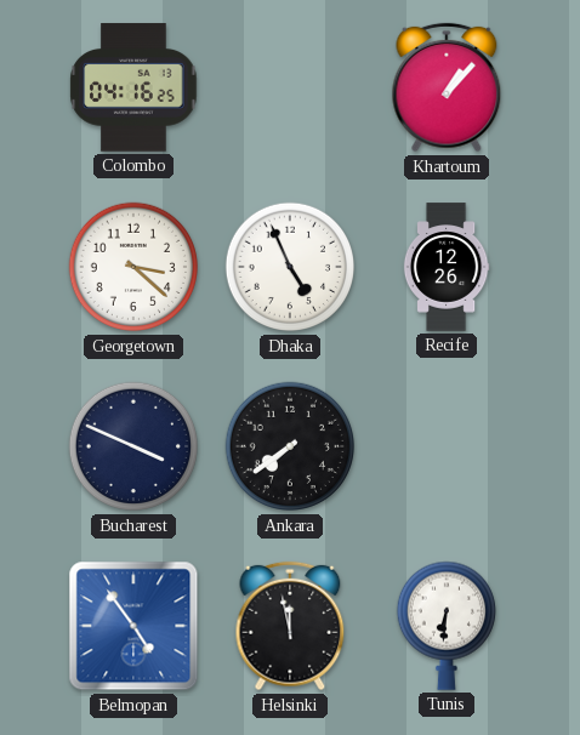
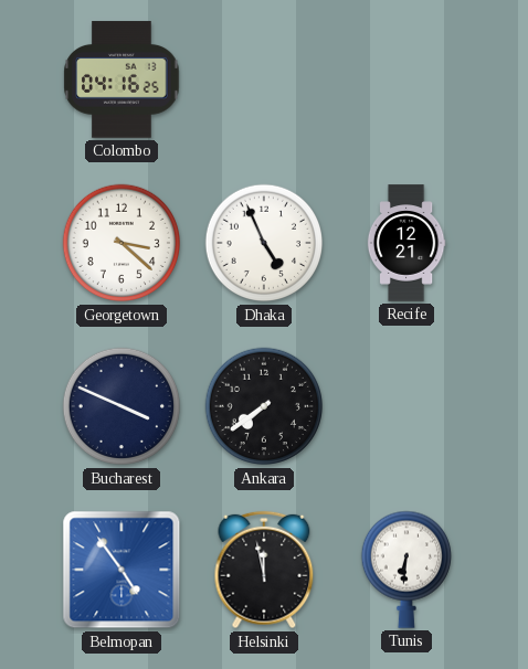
Khartoum: 1:07 -> none
Recife: 12:26 -> 12:21
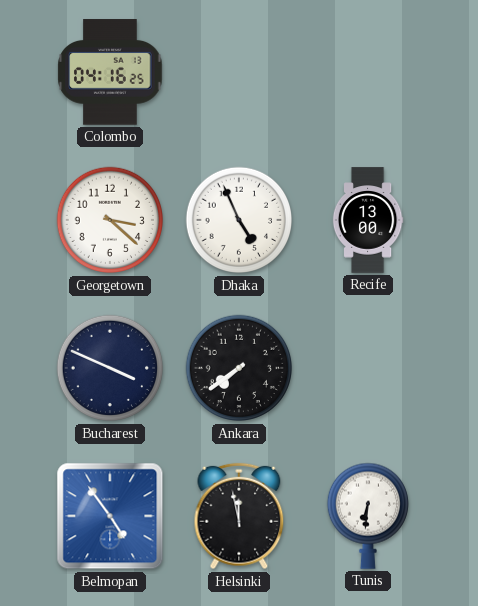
Recife: 12:21 -> 13:00
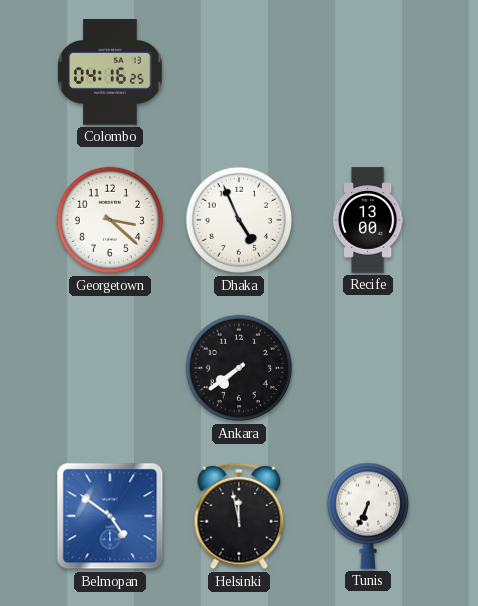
Bucharest: 3:49 -> none
Belmopan: 4:54 -> 4:51
Tunis: 6:31 -> 6:34
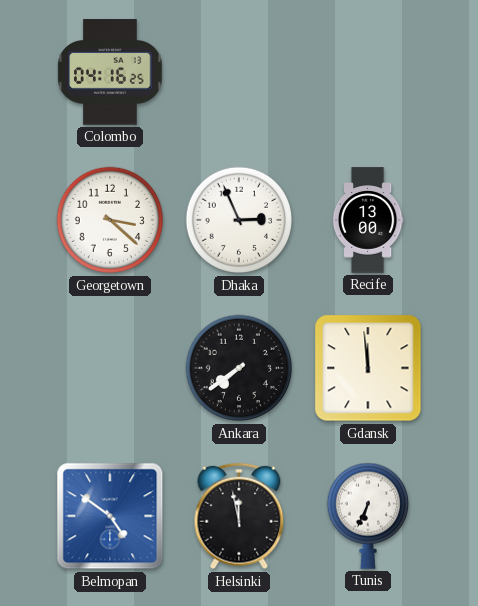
Dhaka: 4:56 -> 2:56
Gdansk: none -> 11:59
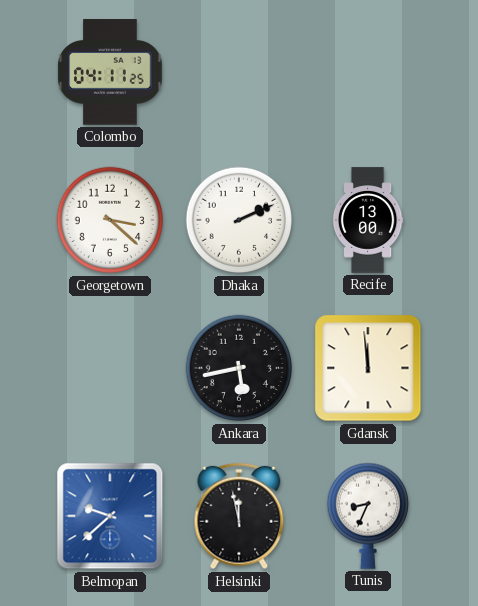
Colombo: 04:16 -> 04:11
Dhaka: 2:56 -> 2:11
Ankara: 7:39 -> 5:43
Belmopan: 4:51 -> 9:38
Tunis: 6:34 -> 8:34
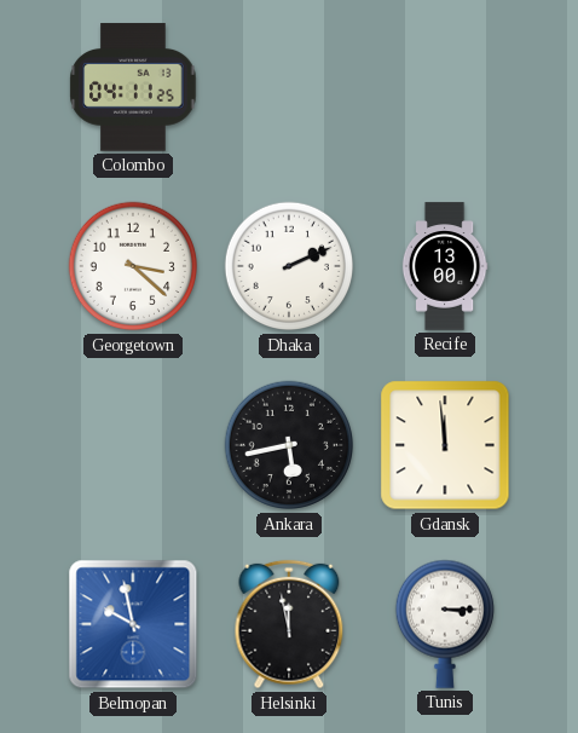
Belmopan: 9:38 -> 9:58
Tunis: 8:34 -> 3:15
